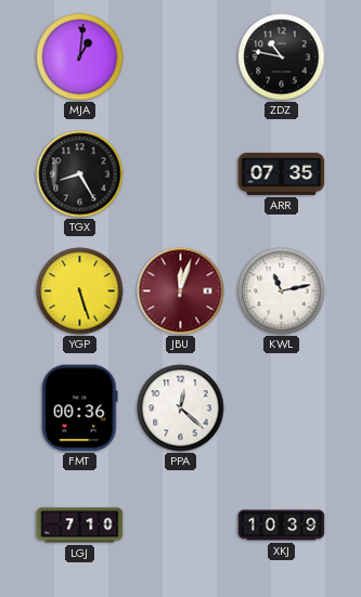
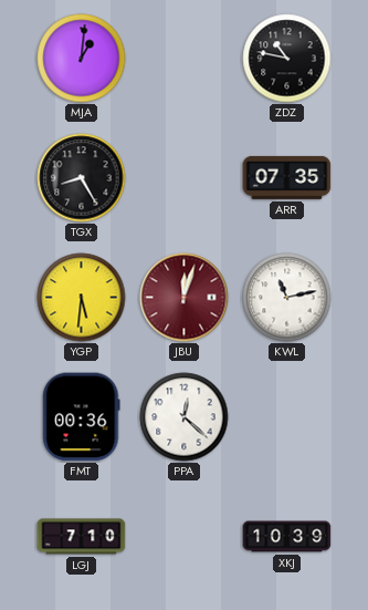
YGP: 5:27 -> 5:31
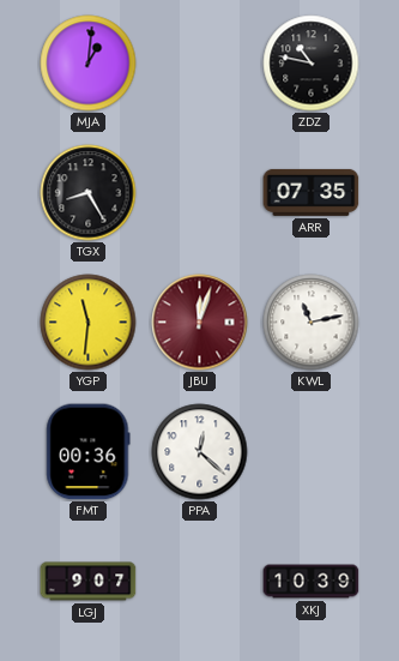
YGP: 5:31 -> 11:31
LGJ: 7:10 -> 9:07
